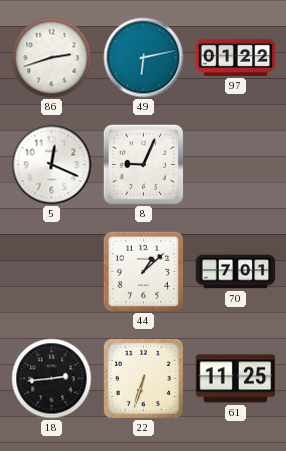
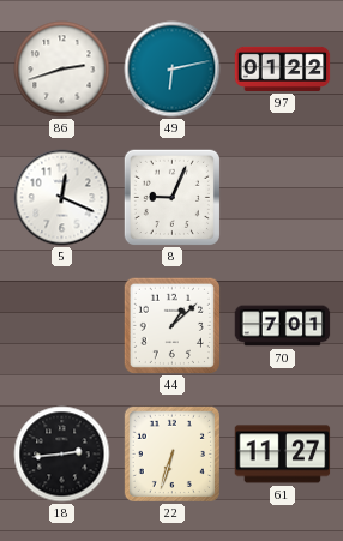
61: 11:25 -> 11:27
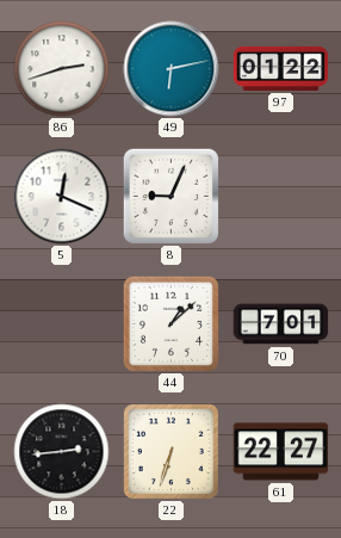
61: 11:27 -> 22:27
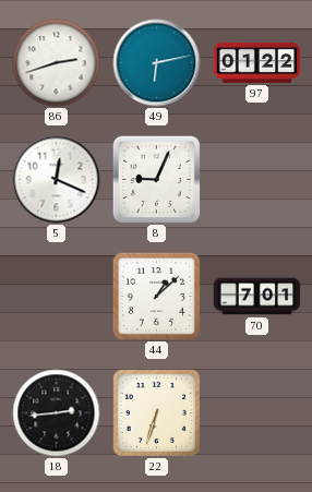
61: 22:27 -> none
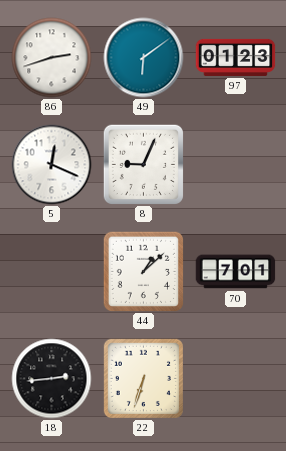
49: 6:13 -> 6:09
97: 01:22 -> 01:23
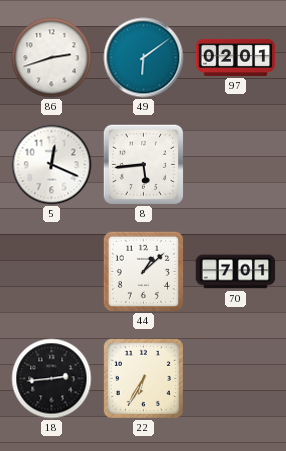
97: 01:23 -> 02:01
8: 9:04 -> 5:44
22: 6:33 -> 6:35
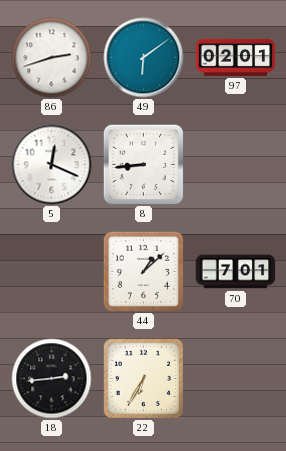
8: 5:44 -> 8:44
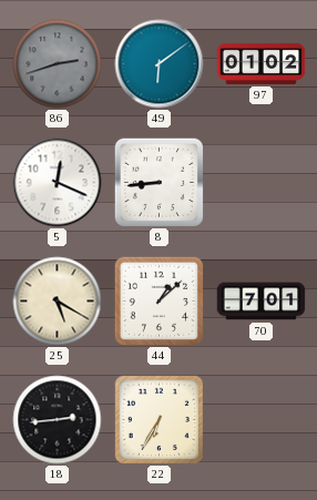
86 dial: white -> grey
97: 02:01 -> 01:02
25: none -> 5:20
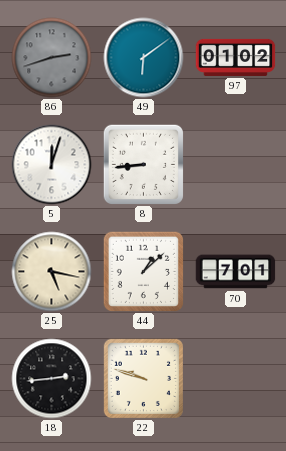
5: 12:19 -> 12:03
25: 5:20 -> 5:17
22: 6:35 -> 9:48
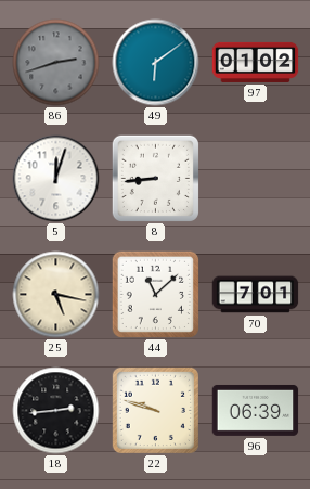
44: 1:08 -> 11:08
96: none -> 06:39
